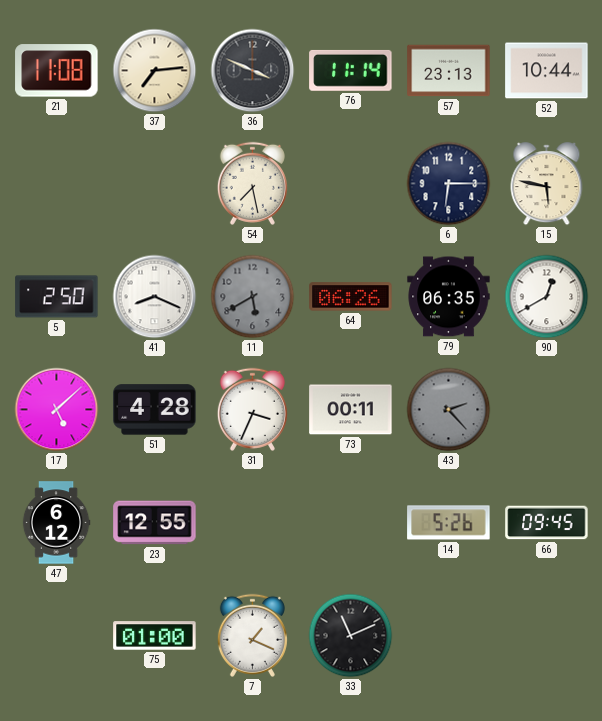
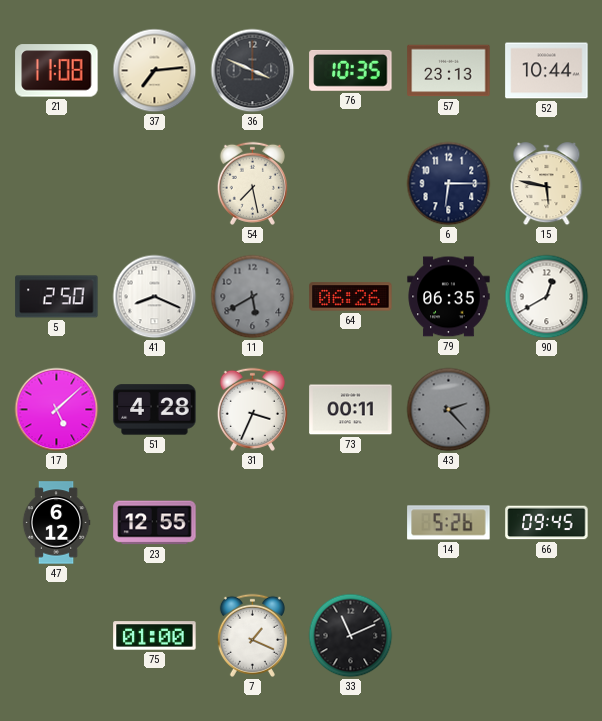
76: 11:14 -> 10:35
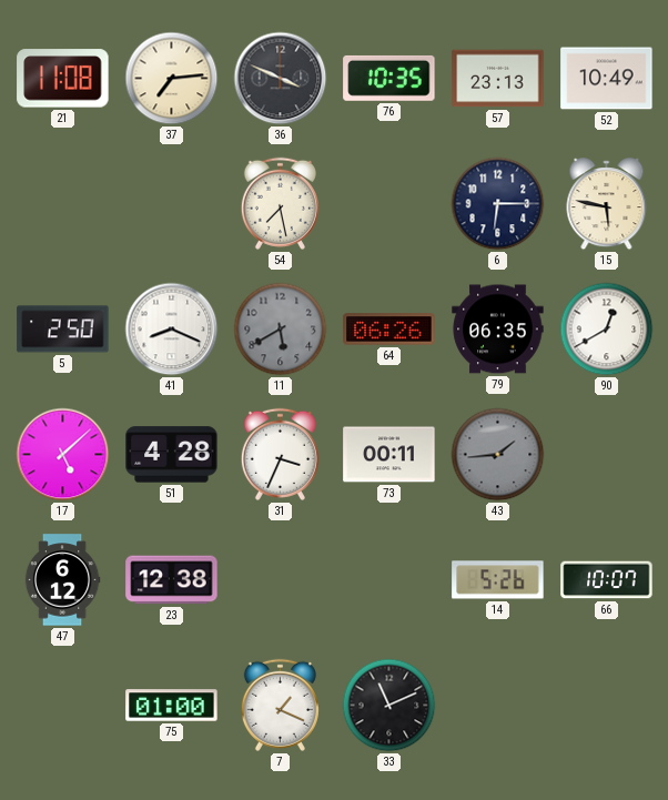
52: 10:44 -> 10:49
43: 2:23 -> 1:44
23: 12:55 -> 12:38
66: 09:45 -> 10:07
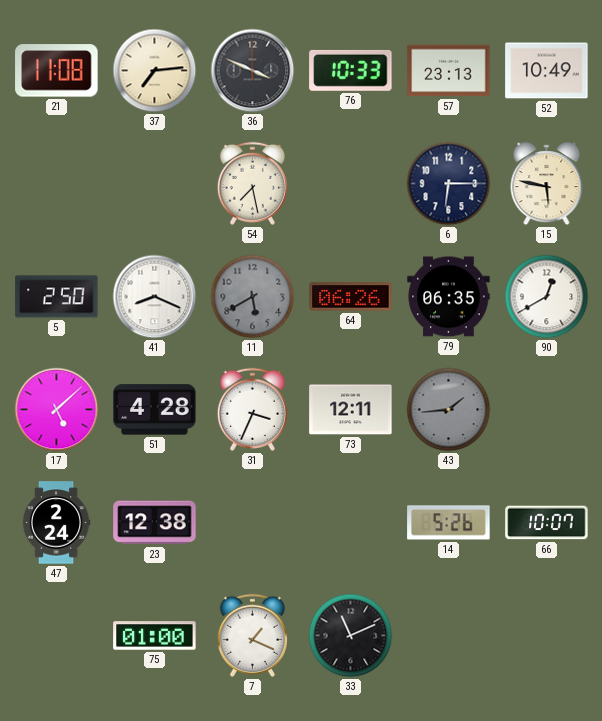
76: 10:35 -> 10:33
73: 00:11 -> 12:11
47: 6:12 -> 2:24
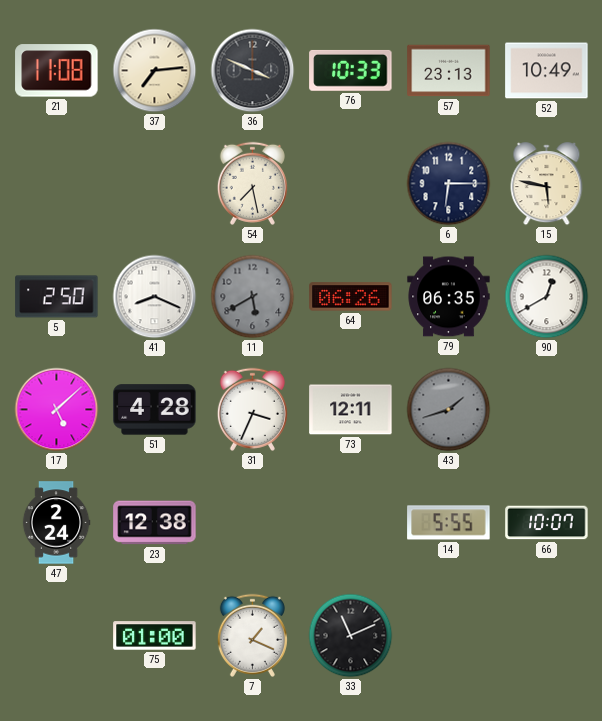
43: 1:44 -> 1:42
14: 5:26 -> 5:55
